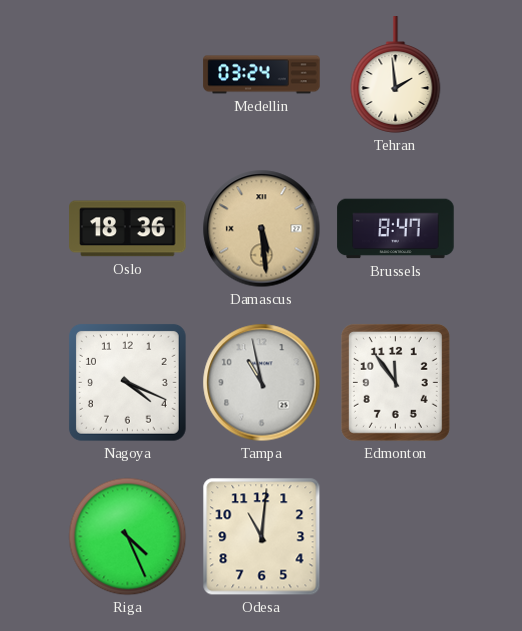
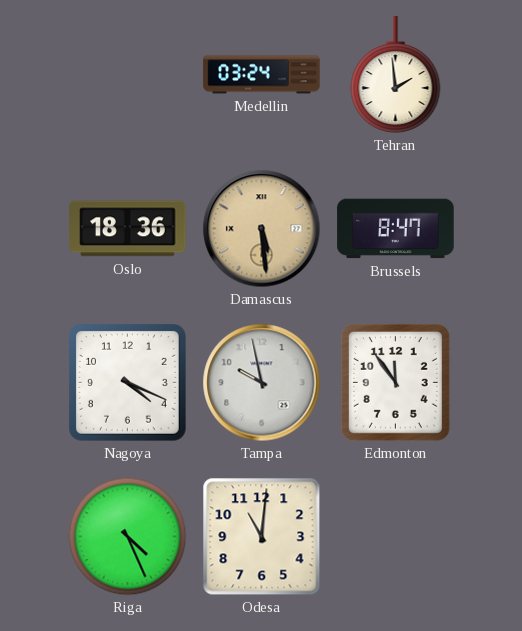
Tampa: 10:58 -> 9:58
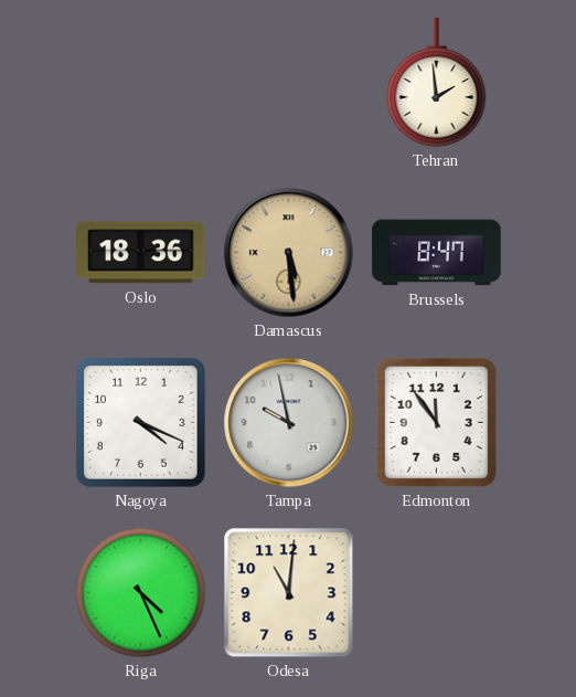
Medellin: 03:24 -> none
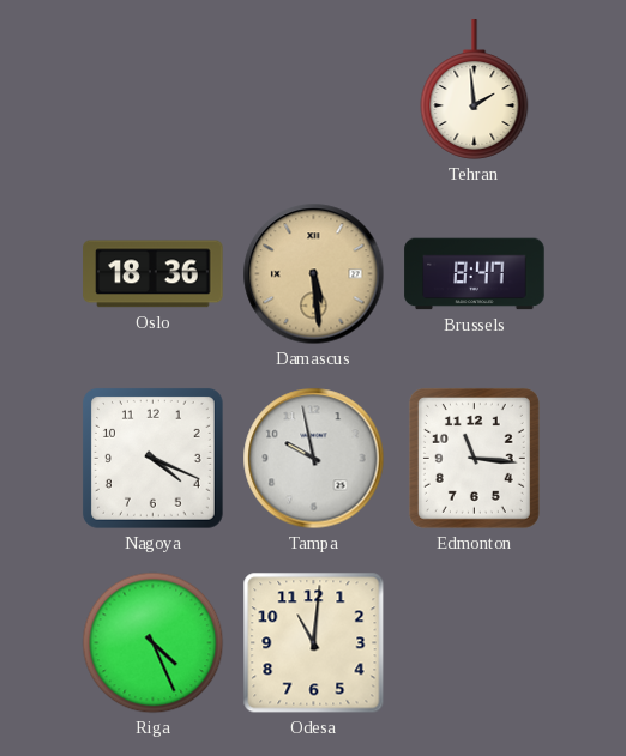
Edmonton: 11:54 -> 11:16
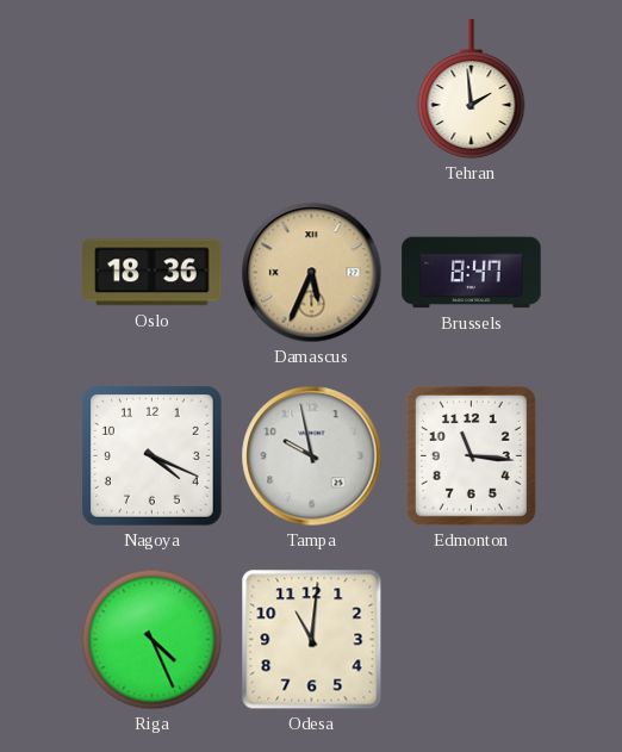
Damascus: 5:29 -> 5:34
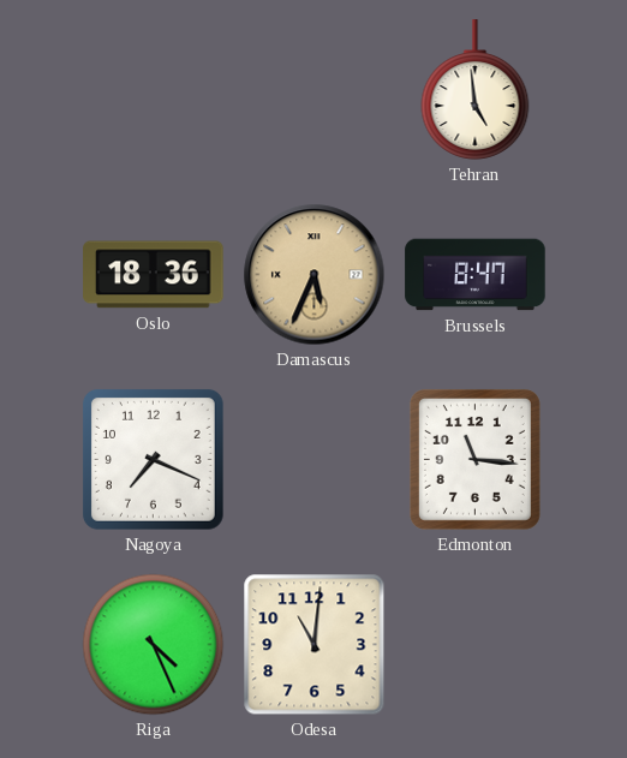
Tehran: 1:59 -> 4:59
Nagoya: 4:19 -> 7:19
Tampa: 9:58 -> none
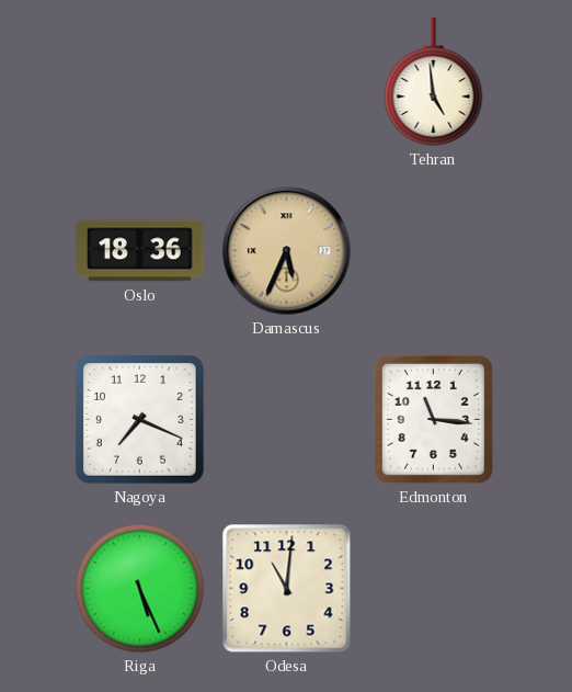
Brussels: 8:47 -> none
Riga: 4:26 -> 5:26
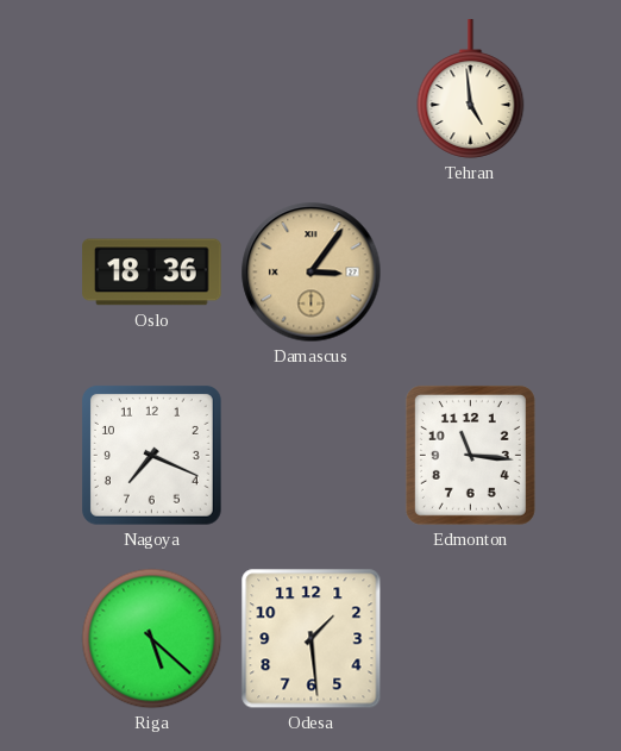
Damascus: 5:34 -> 3:06
Riga: 5:26 -> 5:22
Odesa: 11:01 -> 1:29
